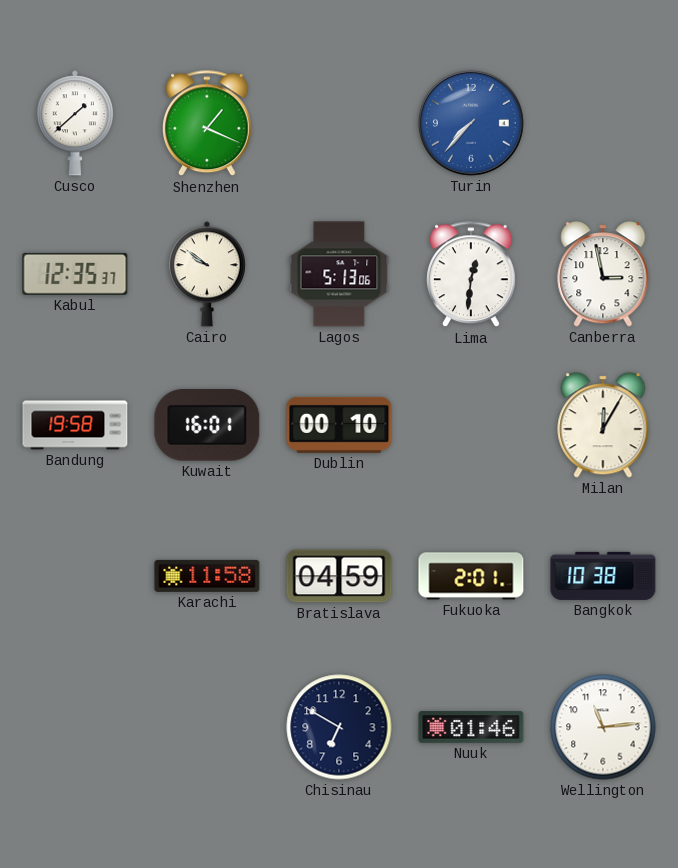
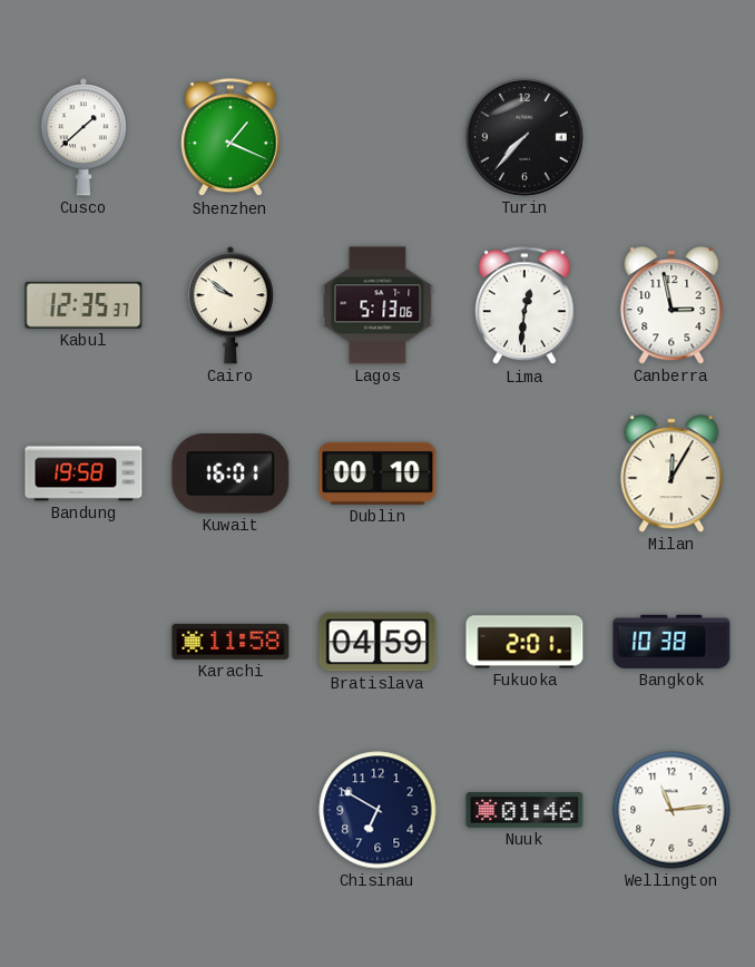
Turin dial: blue -> black
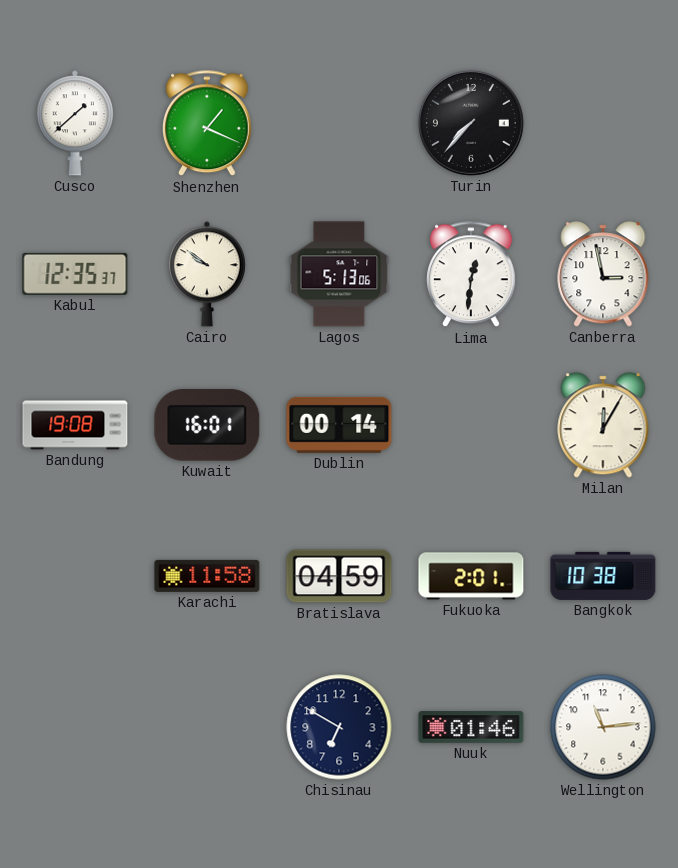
Bandung: 19:58 -> 19:08
Dublin: 00:10 -> 00:14
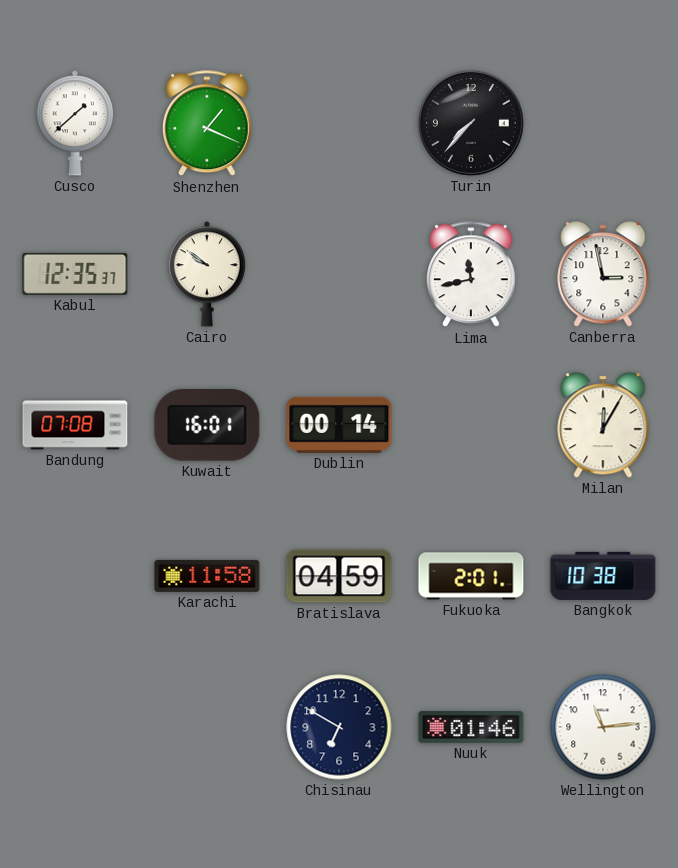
Lagos: 5:13 -> none
Lima: 12:31 -> 11:43
Bandung: 19:08 -> 07:08
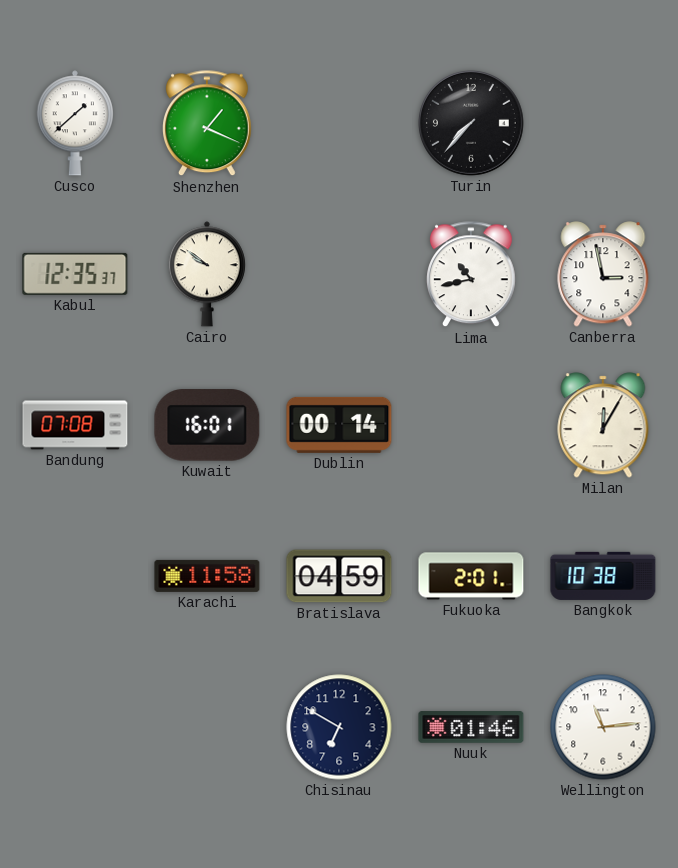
Lima: 11:43 -> 10:43
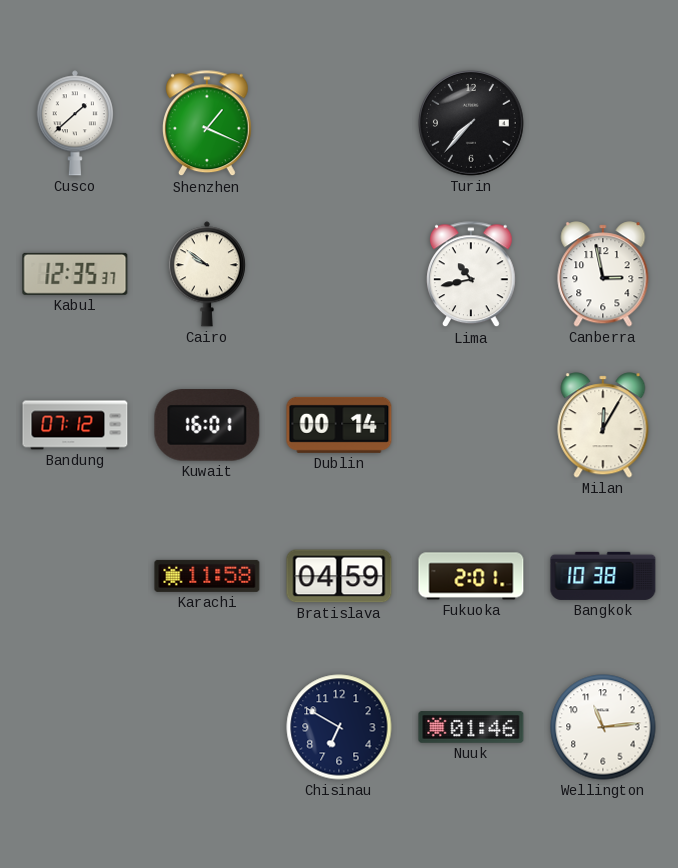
Bandung: 07:08 -> 07:12
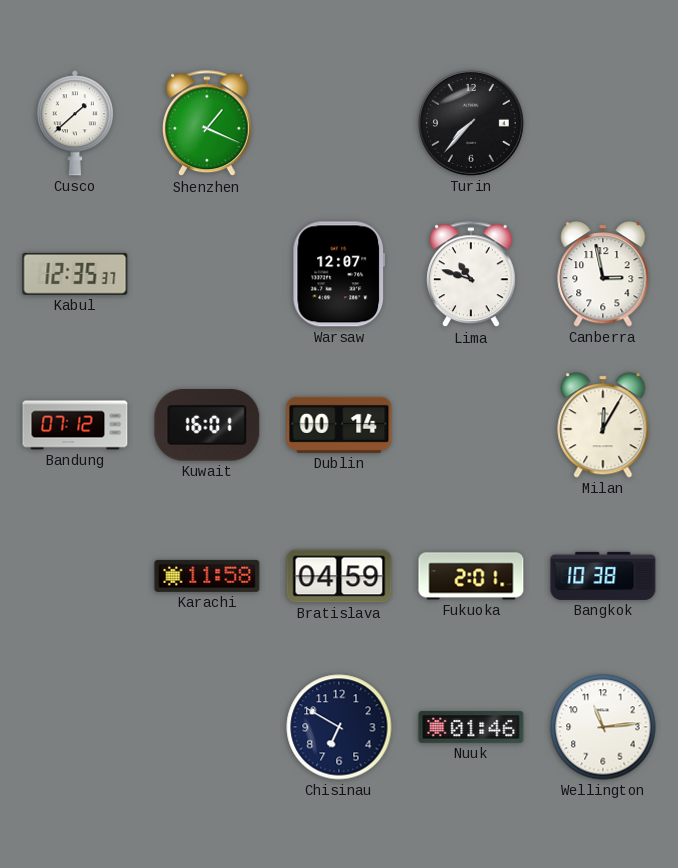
Cairo: 9:51 -> none
Warsaw: none -> 12:07
Lima: 10:43 -> 10:48
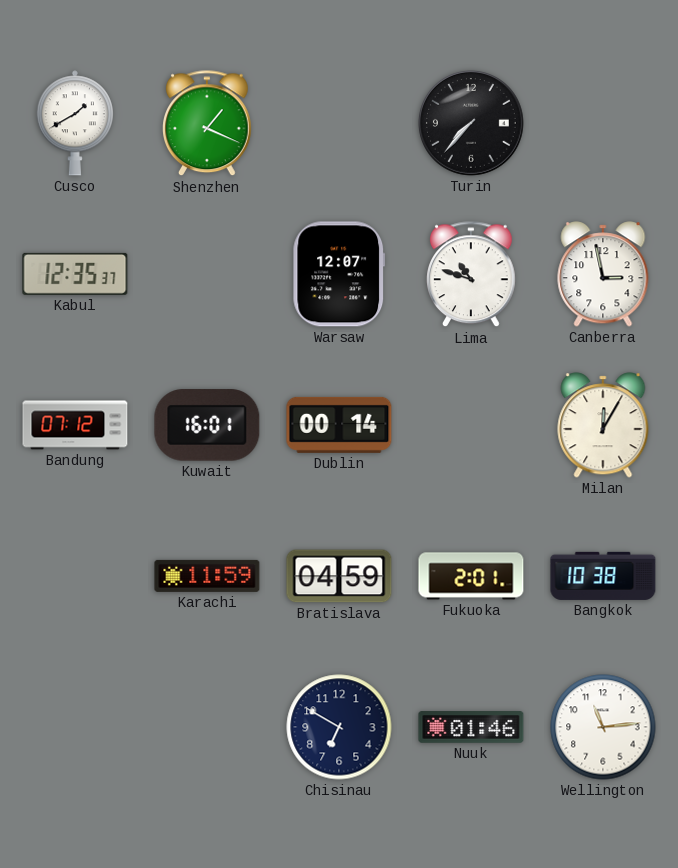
Cusco: 1:38 -> 1:40
Karachi: 11:58 -> 11:59
